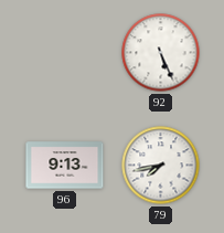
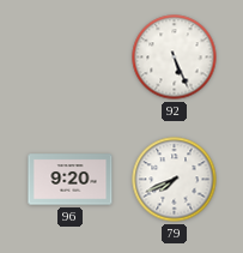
96: 9:13 -> 9:20
79: 7:43 -> 7:41
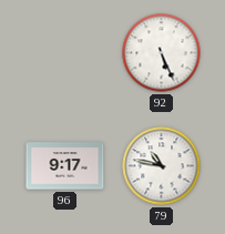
96: 9:20 -> 9:17
79: 7:41 -> 10:47
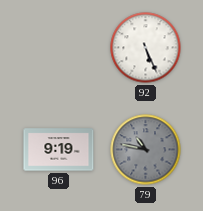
96: 9:17 -> 9:19
79 dial: white -> grey
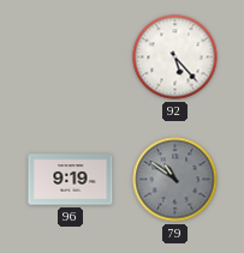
92: 5:26 -> 5:23
79: 10:47 -> 10:51
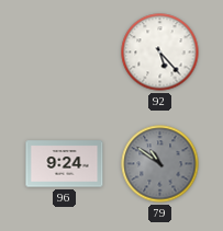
96: 9:19 -> 9:24
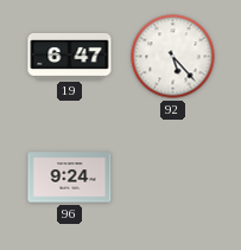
19: none -> 6:47
79: 10:51 -> none
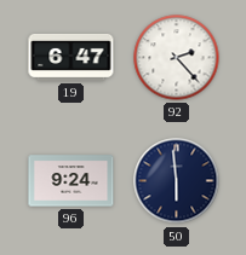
92: 5:23 -> 2:23
50: none -> 5:59
